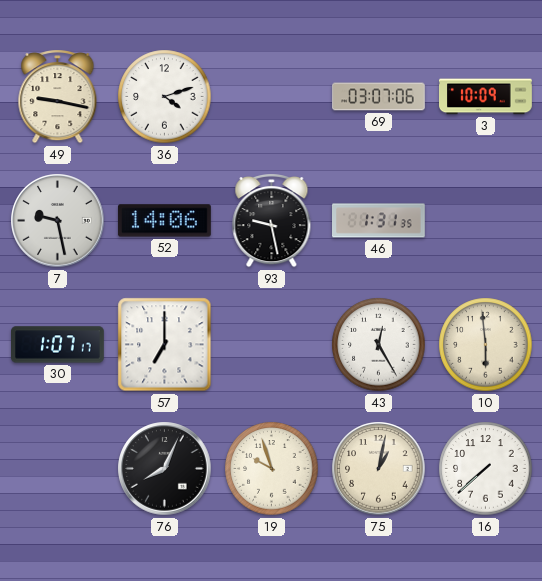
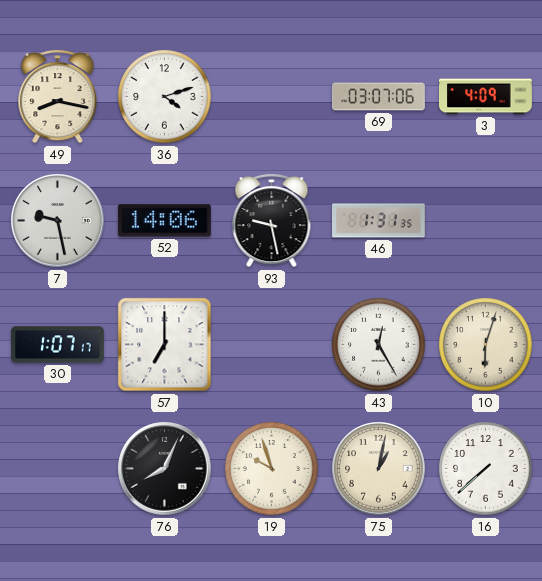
49: 9:17 -> 8:17
3: 10:09 -> 4:09
10: 5:59 -> 6:03
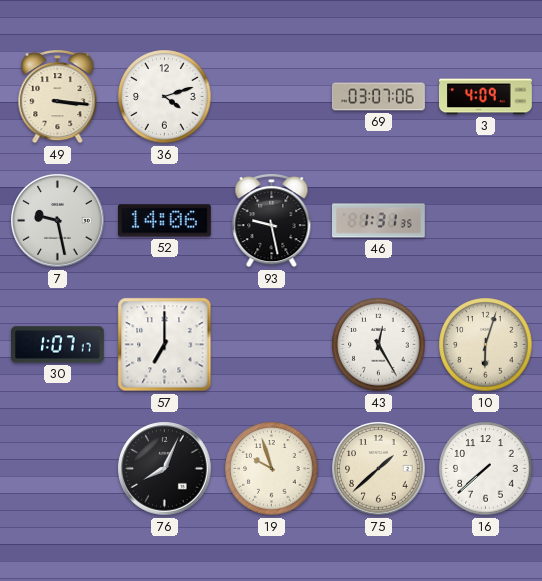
49: 8:17 -> 3:16
75: 1:02 -> 1:38
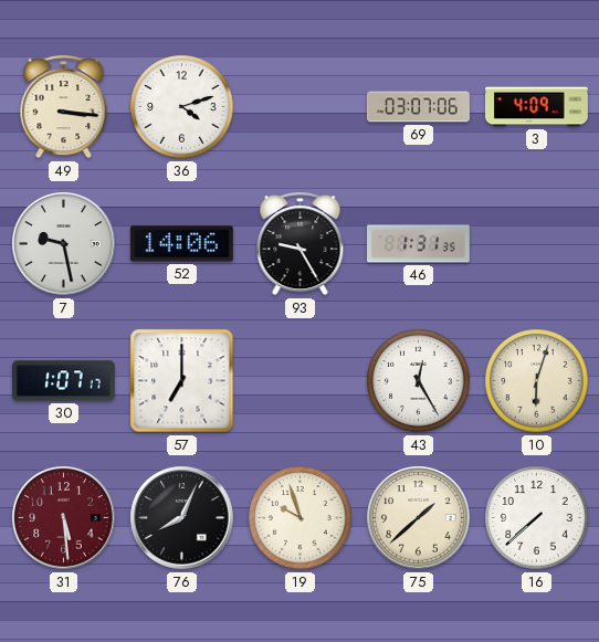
93: 9:28 -> 9:25
31: none -> 5:29
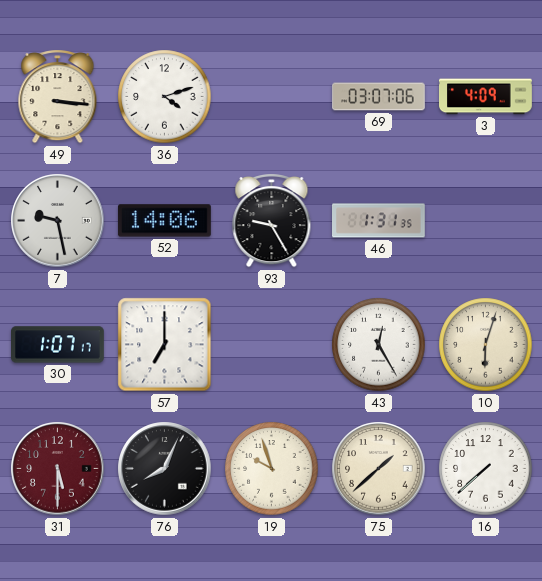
31: 5:29 -> 5:30
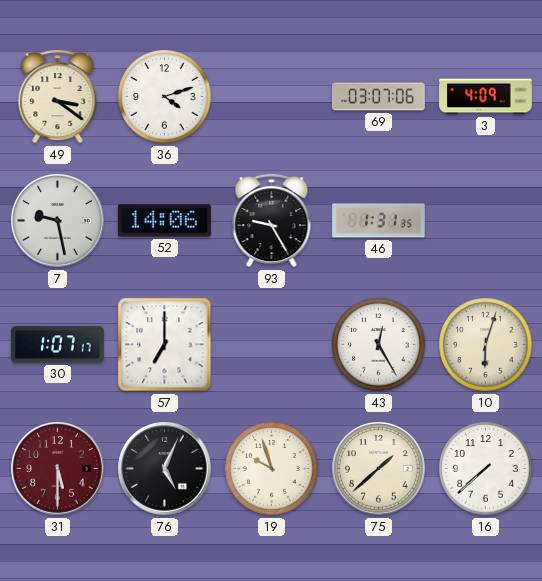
49: 3:16 -> 3:21
76: 8:04 -> 5:04
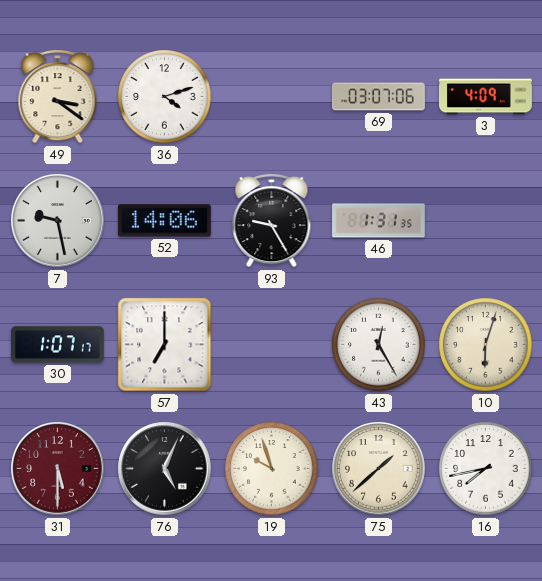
16: 7:38 -> 7:43
